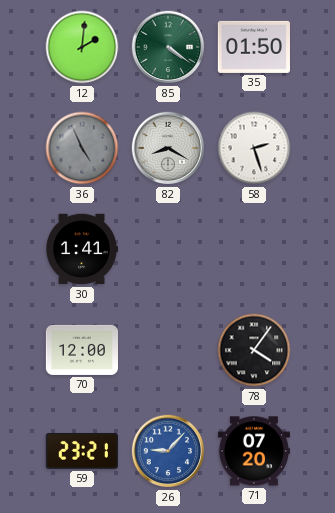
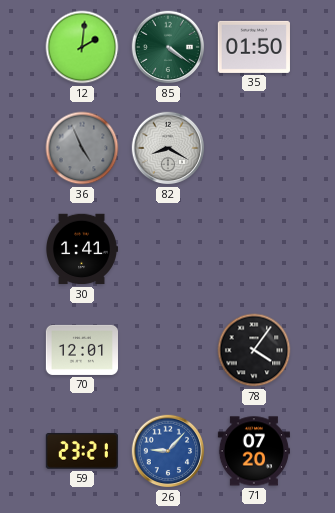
58: 2:27 -> none
70: 12:00 -> 12:01
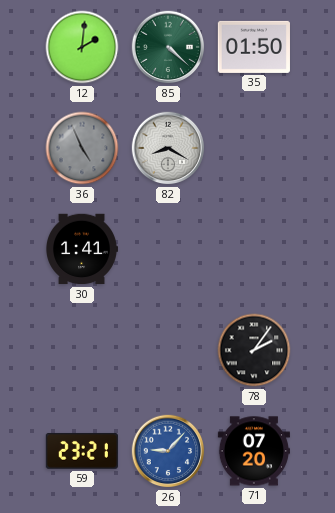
85: 4:21 -> 4:22
70: 12:01 -> none
78: 4:06 -> 2:06
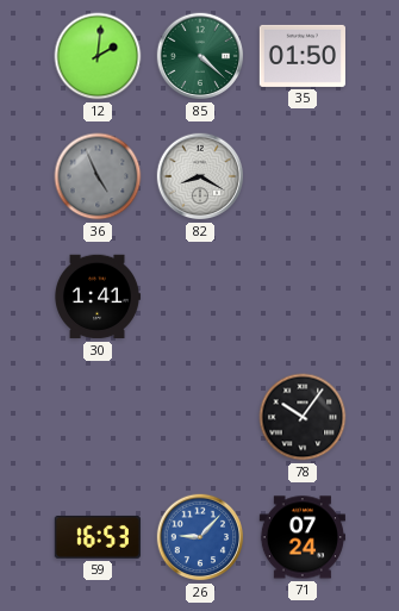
78: 2:06 -> 10:06
59: 23:21 -> 16:53
71: 07:20 -> 07:24
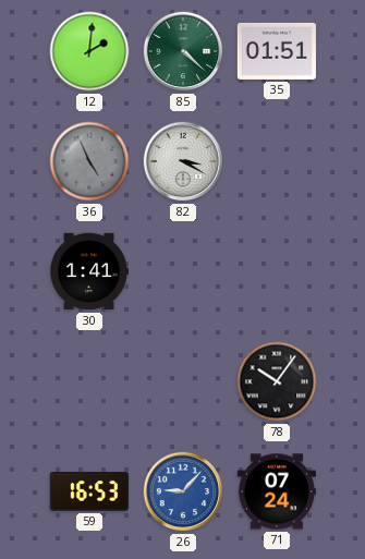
35: 01:50 -> 01:51
82: 8:20 -> 3:20
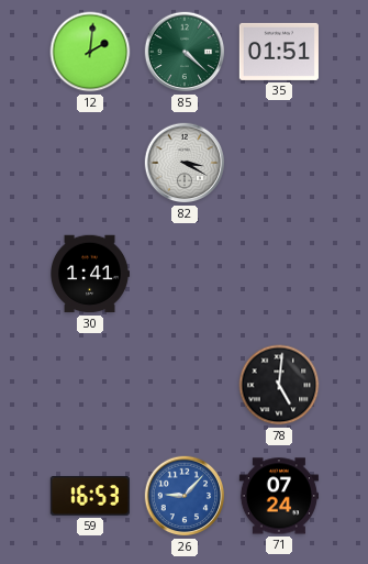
36: 4:56 -> none
78: 10:06 -> 5:01
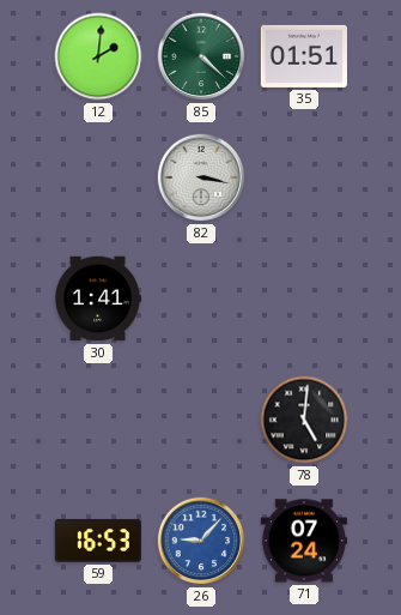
82: 3:20 -> 3:17
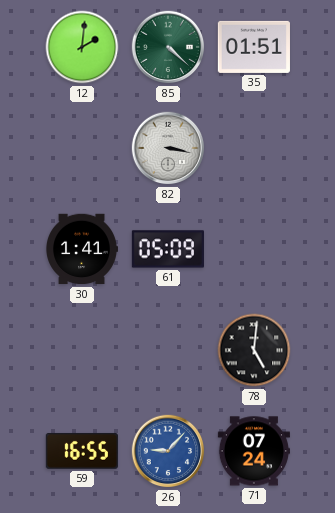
61: none -> 05:09
59: 16:53 -> 16:55
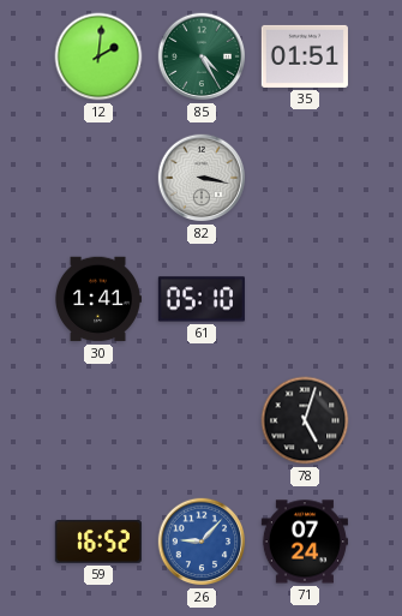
85: 4:22 -> 4:25
61: 05:09 -> 05:10
78: 5:01 -> 5:03
59: 16:55 -> 16:52
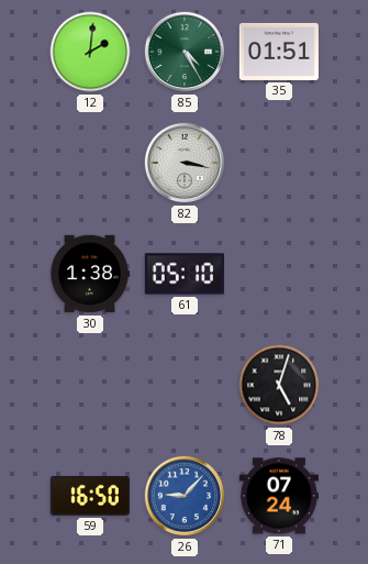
30: 1:41 -> 1:38
59: 16:52 -> 16:50
